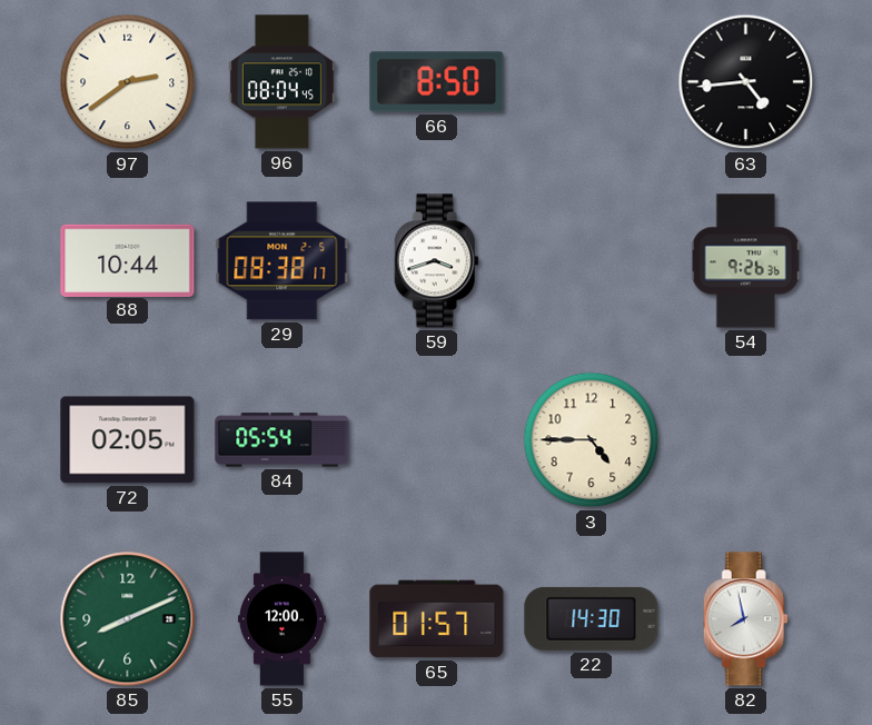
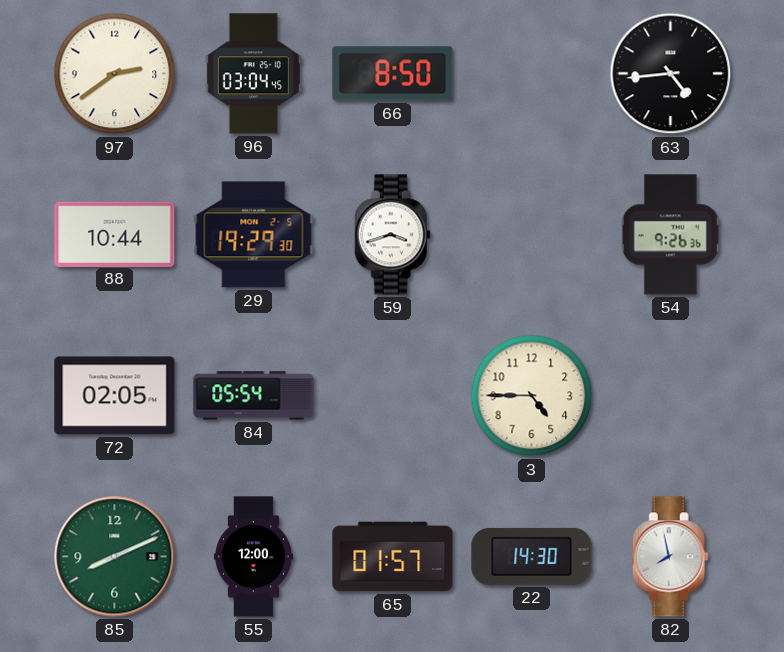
96: 08:04 -> 03:04
29: 08:38 -> 19:29
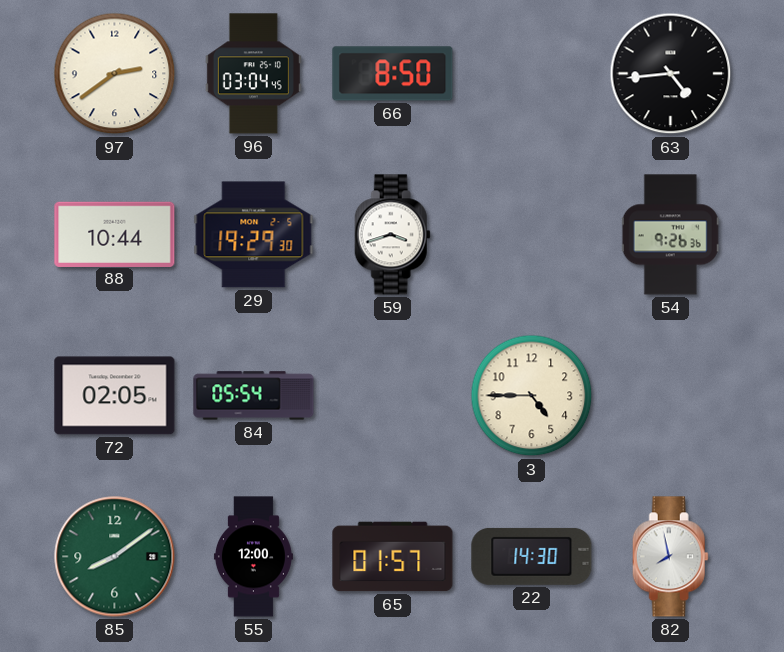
85: 8:11 -> 8:09
